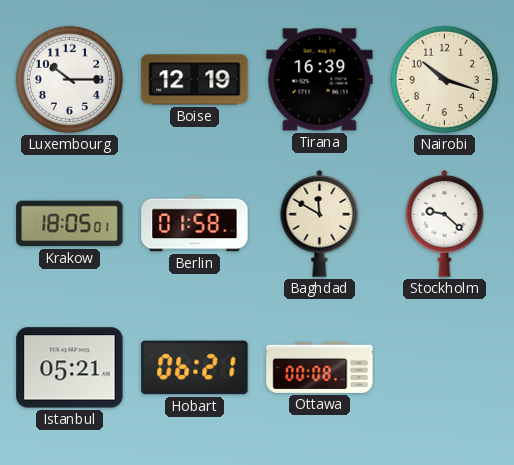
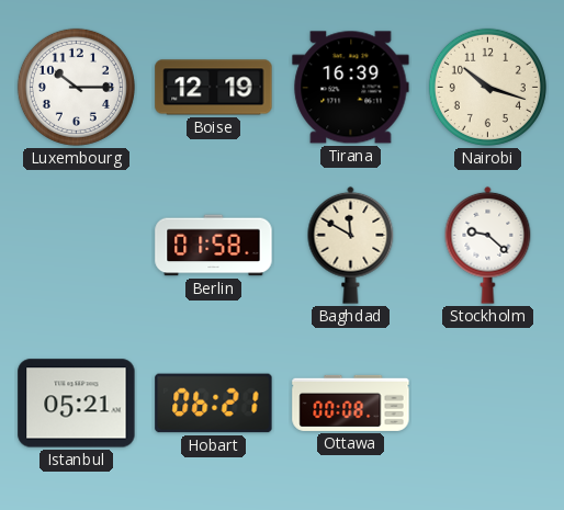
Krakow: 18:05 -> none
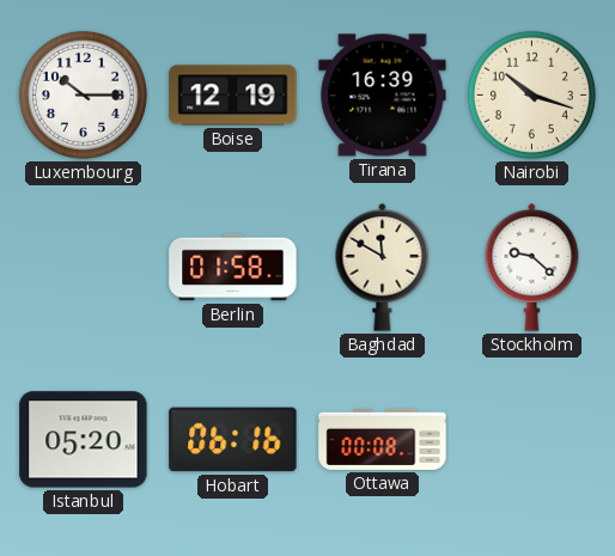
Istanbul: 05:21 -> 05:20
Hobart: 06:21 -> 06:16
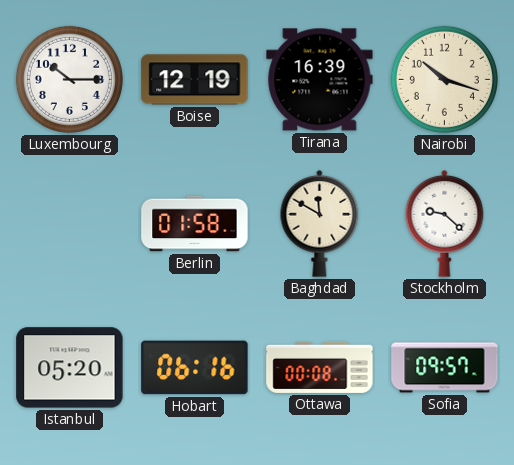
Sofia: none -> 09:57
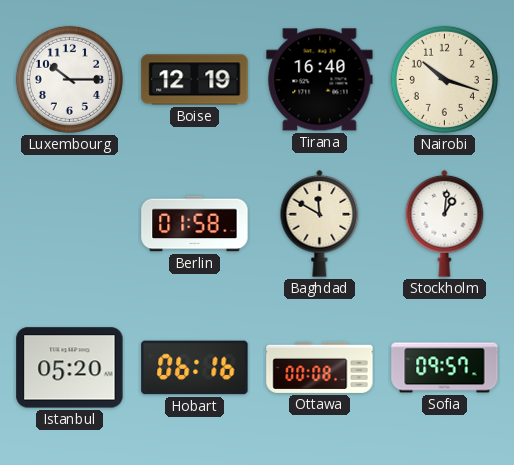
Tirana: 16:39 -> 16:40
Stockholm: 9:22 -> 1:01
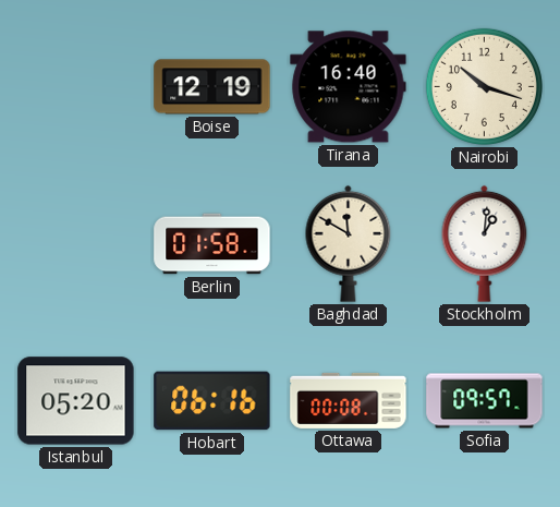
Luxembourg: 10:15 -> none
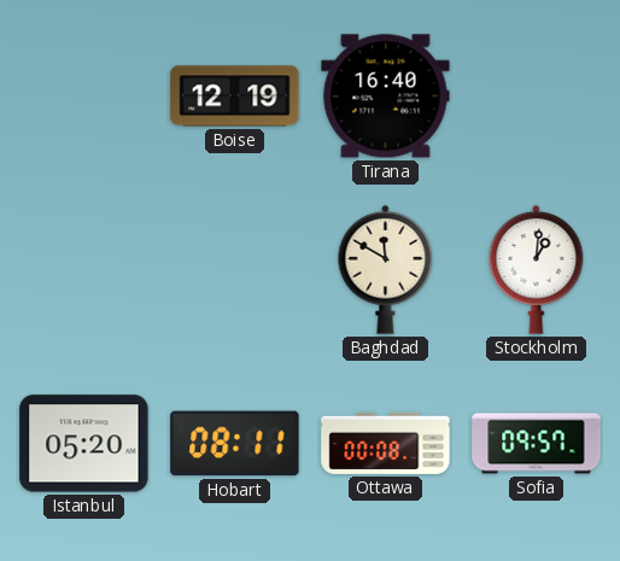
Nairobi: 10:18 -> none
Berlin: 01:58 -> none
Hobart: 06:16 -> 08:11
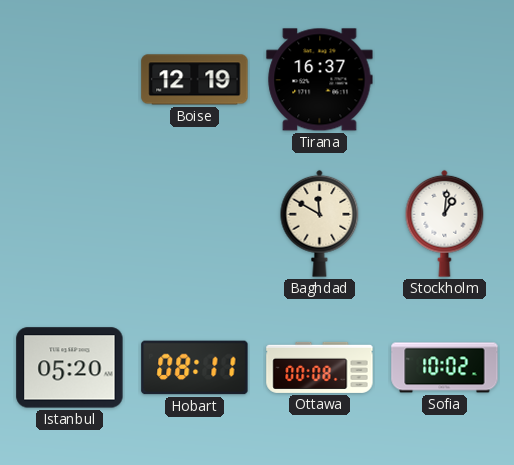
Tirana: 16:40 -> 16:37
Sofia: 09:57 -> 10:02
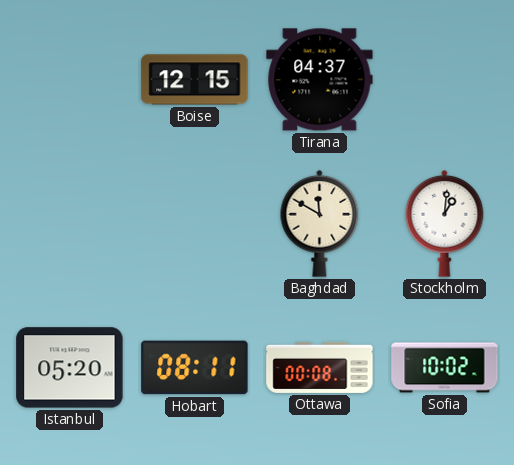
Boise: 12:19 -> 12:15
Tirana: 16:37 -> 04:37
